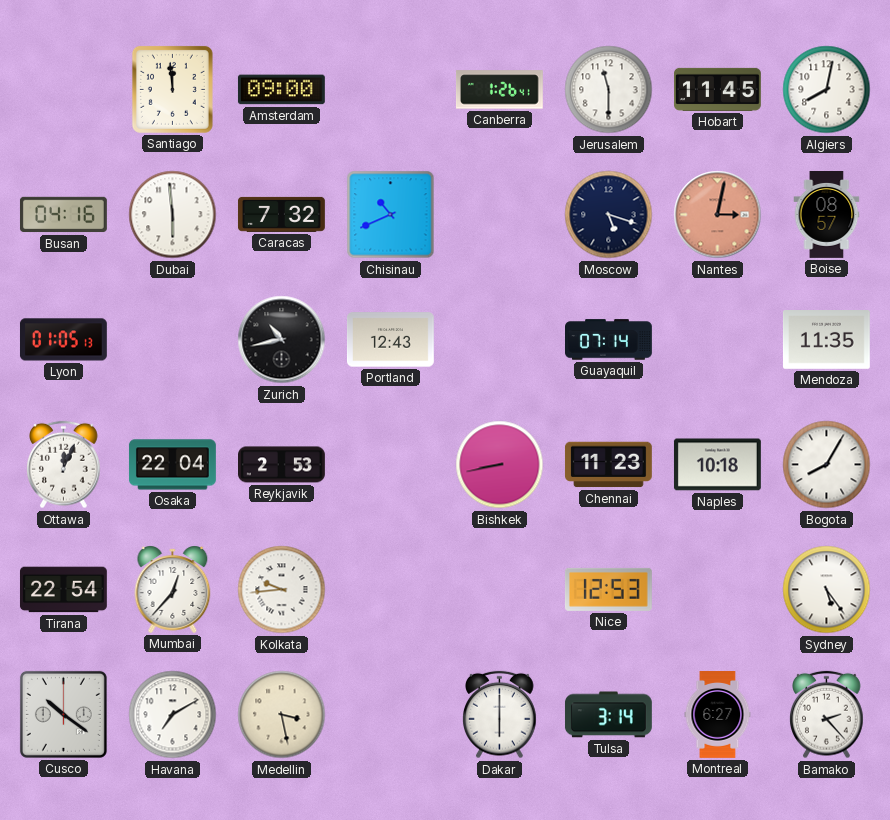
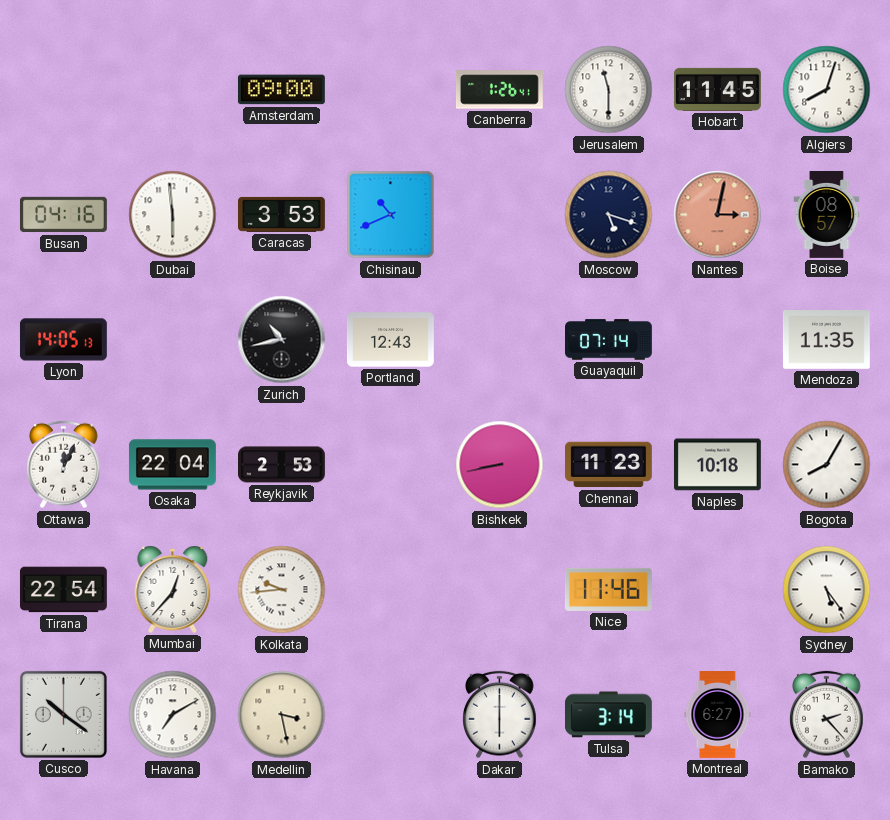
Santiago: 11:59 -> none
Algiers: 8:02 -> 8:03
Caracas: 7:32 -> 3:53
Lyon: 01:05 -> 14:05
Nice: 12:53 -> 11:46
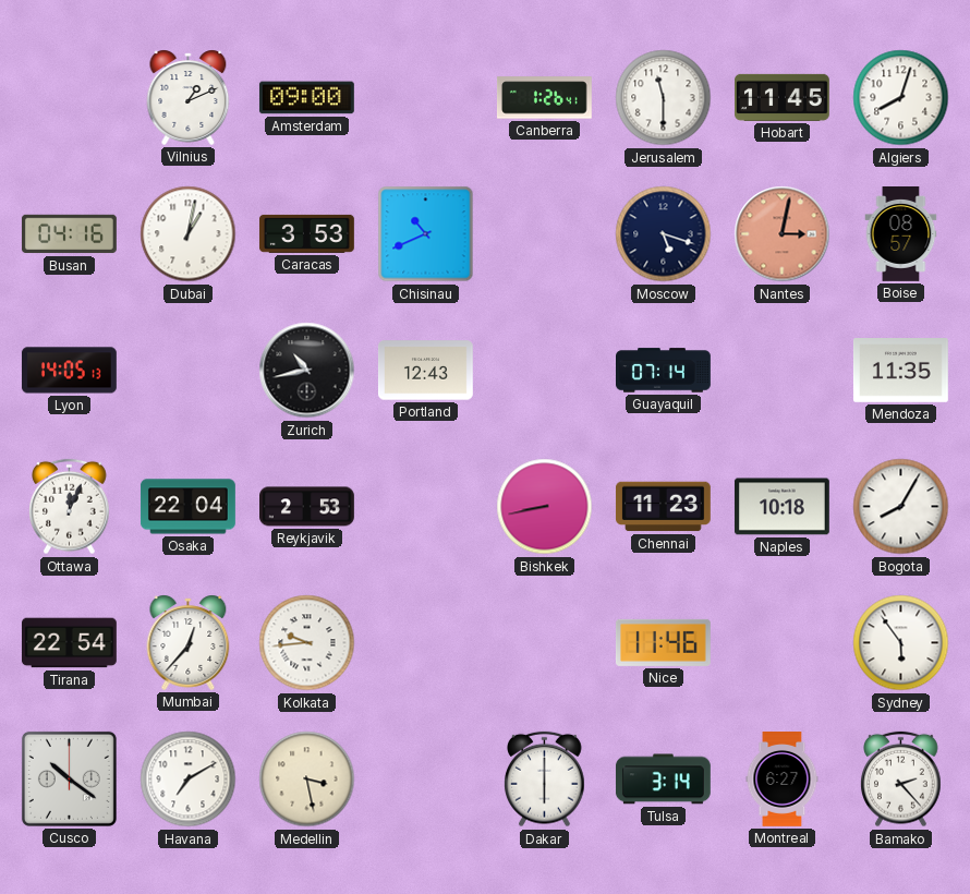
Vilnius: none -> 1:11
Dubai: 5:59 -> 1:02
Sydney: 5:24 -> 5:54
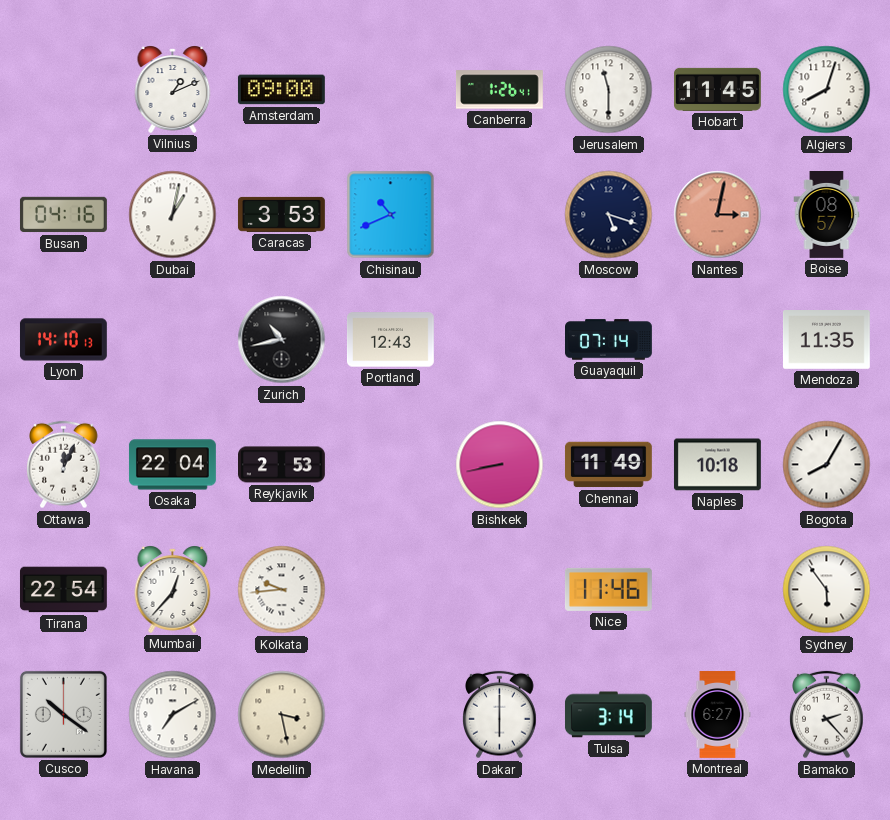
Lyon: 14:05 -> 14:10
Chennai: 11:23 -> 11:49
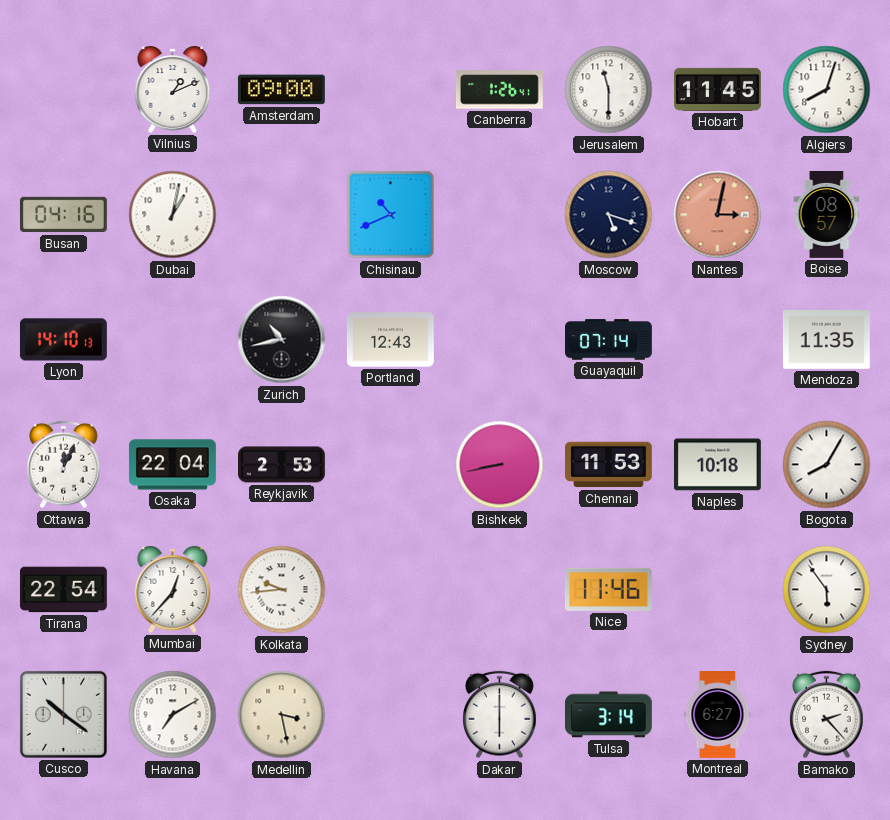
Caracas: 3:53 -> none
Chennai: 11:49 -> 11:53
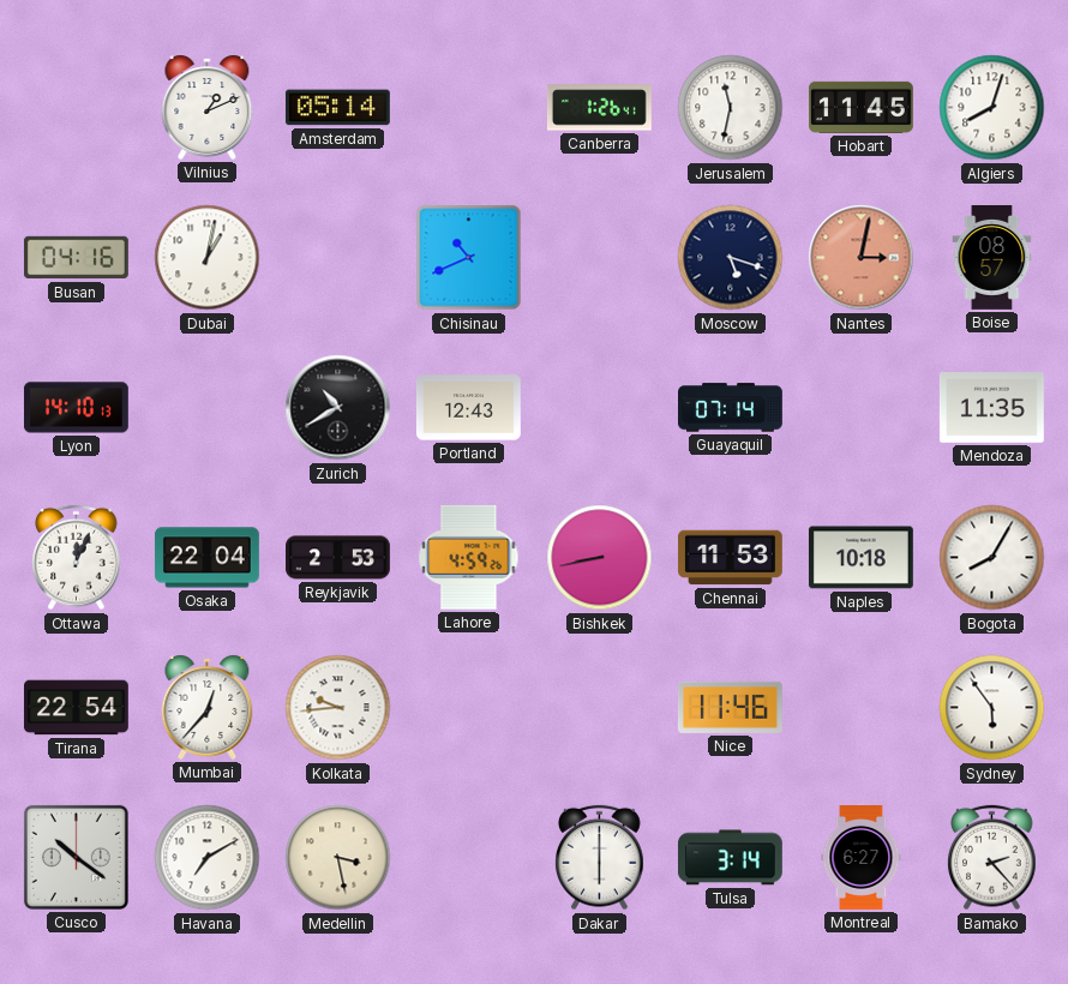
Amsterdam: 09:00 -> 05:14
Jerusalem: 11:30 -> 11:32
Zurich: 10:43 -> 10:40
Lahore: none -> 4:59
